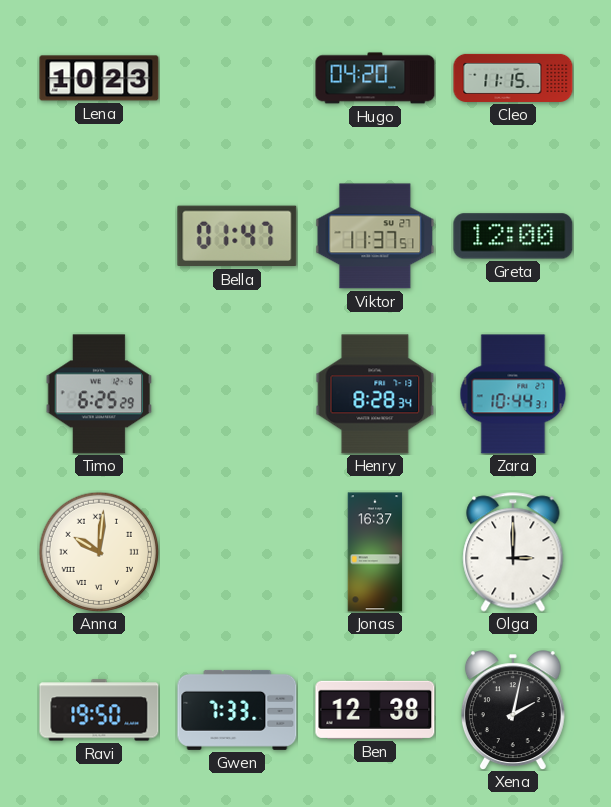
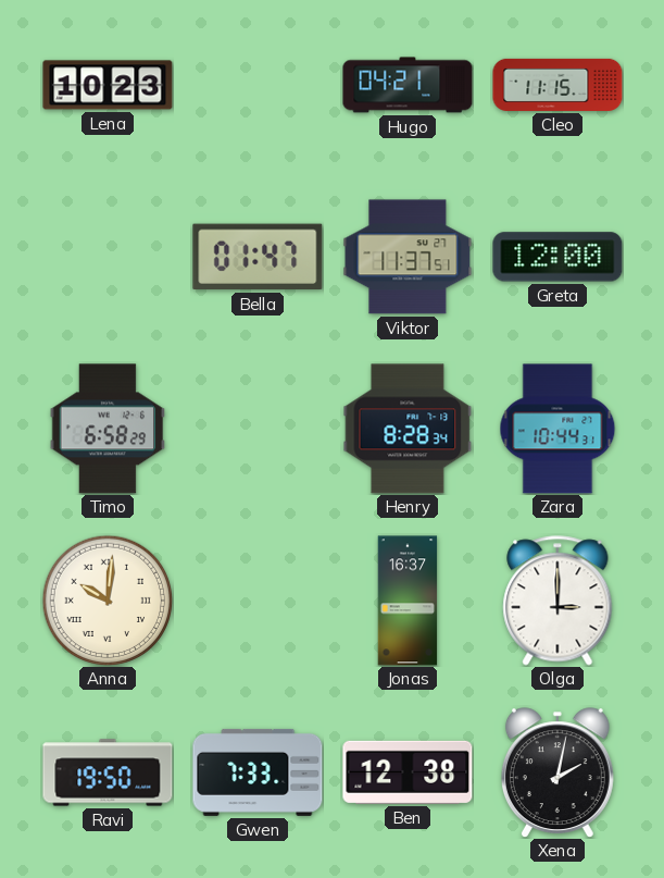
Hugo: 04:20 -> 04:21
Timo: 6:25 -> 6:58
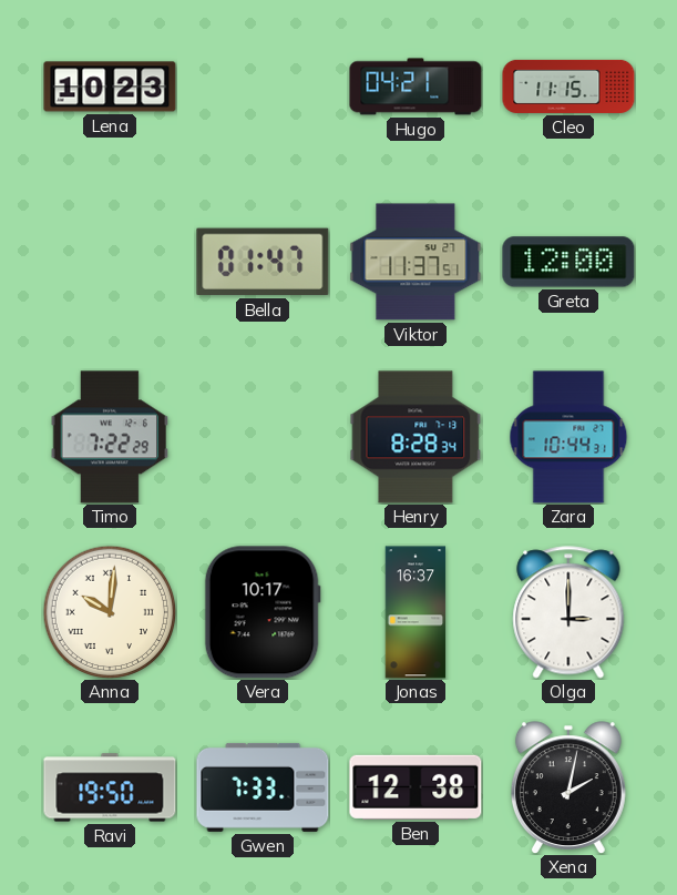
Timo: 6:58 -> 7:22
Vera: none -> 10:17
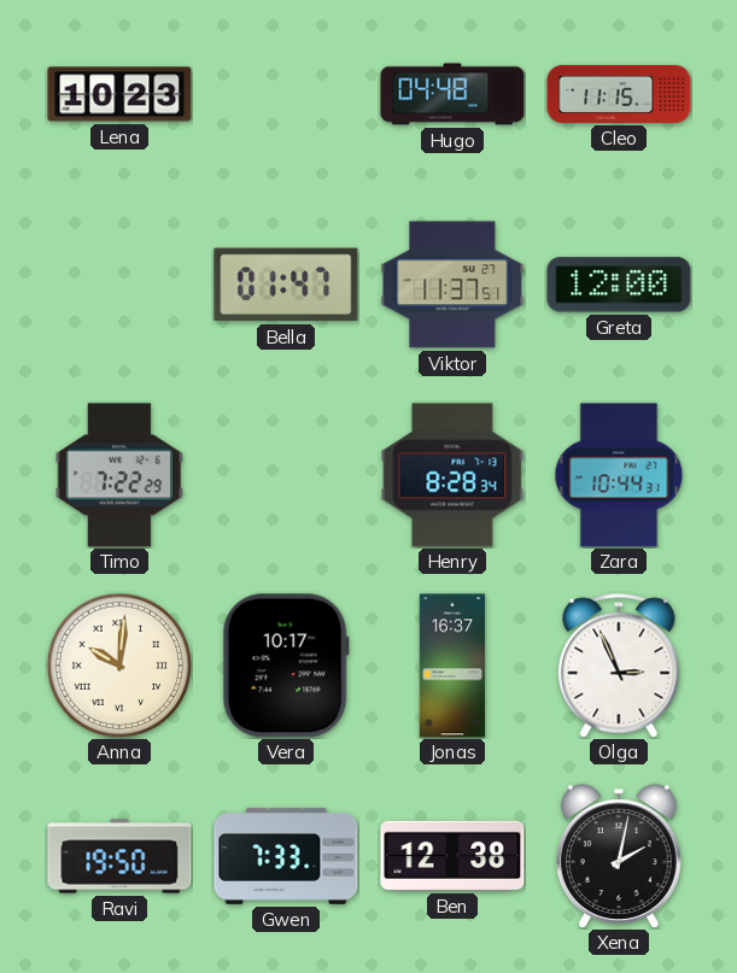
Hugo: 04:21 -> 04:48
Olga: 3:00 -> 2:56
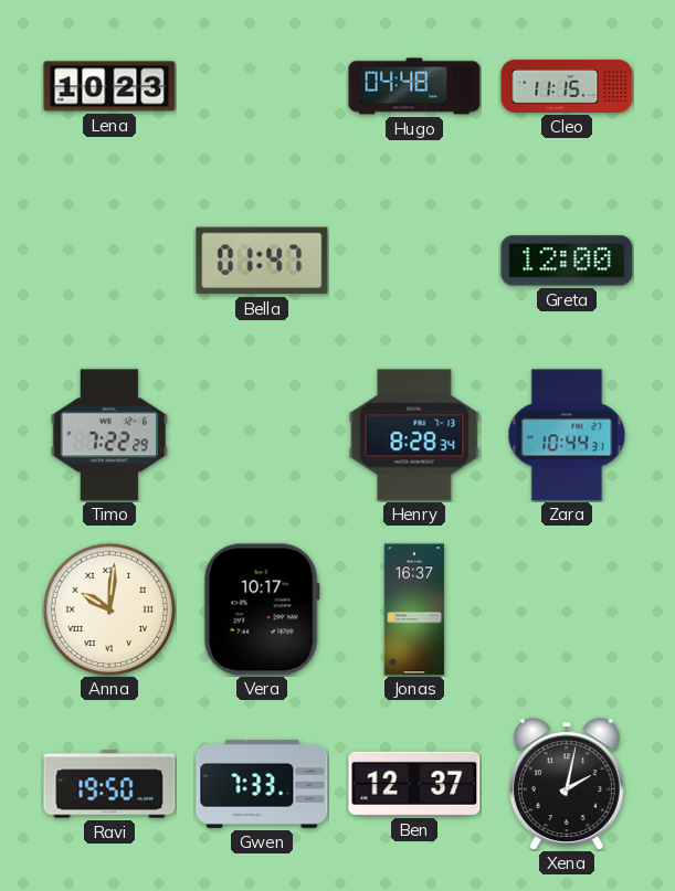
Viktor: 11:37 -> none
Olga: 2:56 -> none
Ben: 12:38 -> 12:37
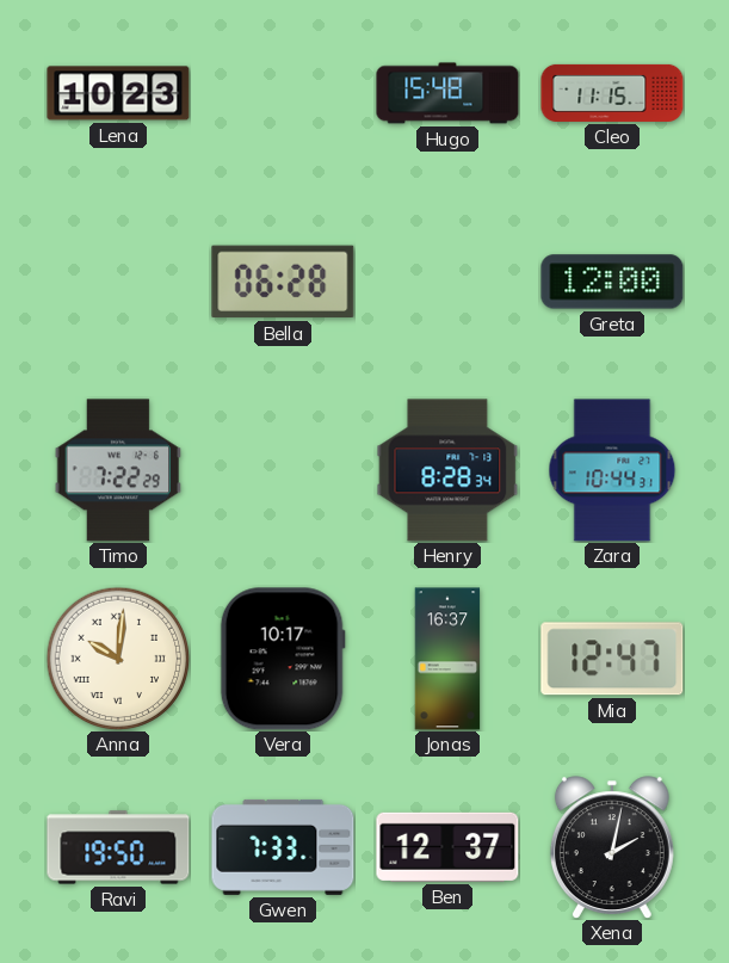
Hugo: 04:48 -> 15:48
Bella: 01:47 -> 06:28
Mia: none -> 12:47
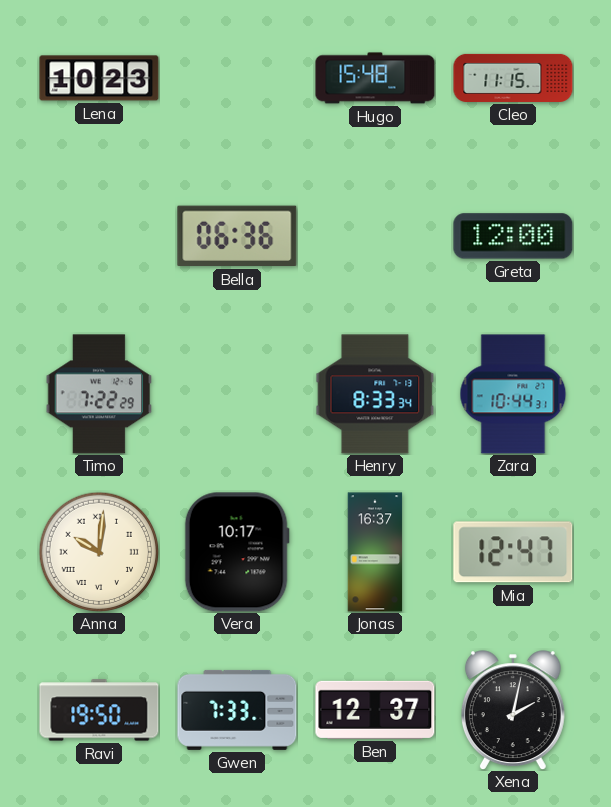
Bella: 06:28 -> 06:36
Henry: 8:28 -> 8:33
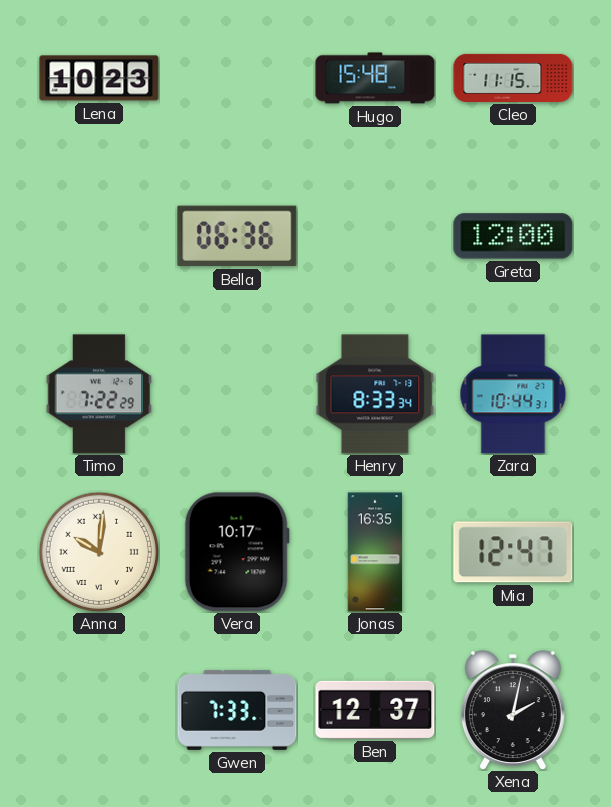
Jonas: 16:37 -> 16:35
Ravi: 19:50 -> none
